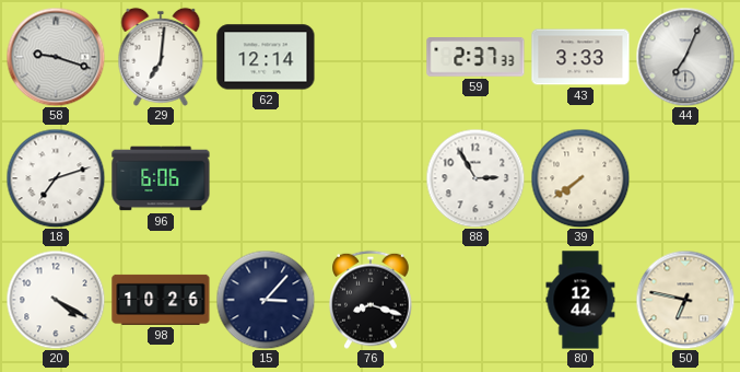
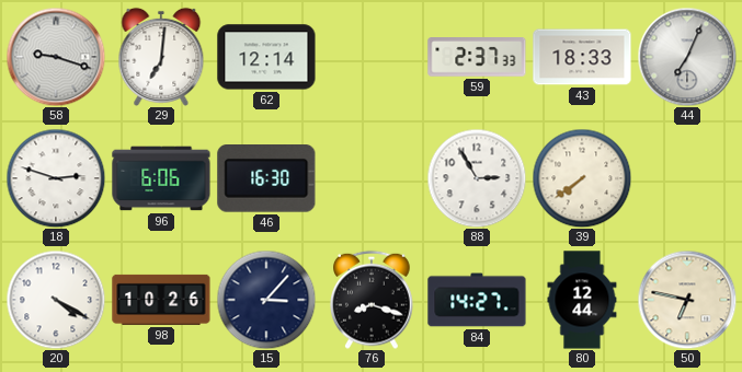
43: 3:33 -> 18:33
18: 7:12 -> 2:48
46: none -> 16:30
84: none -> 14:27
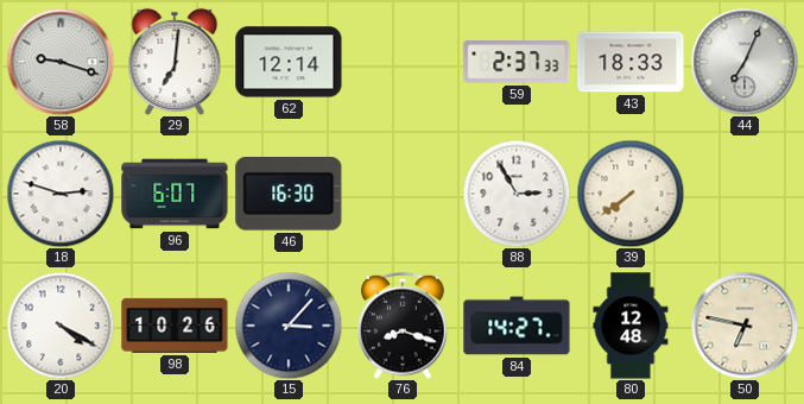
96: 6:06 -> 6:07
80: 12:44 -> 12:48
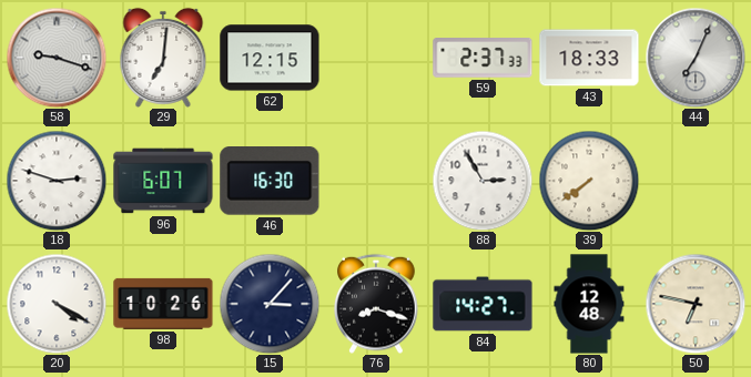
62: 12:14 -> 12:15
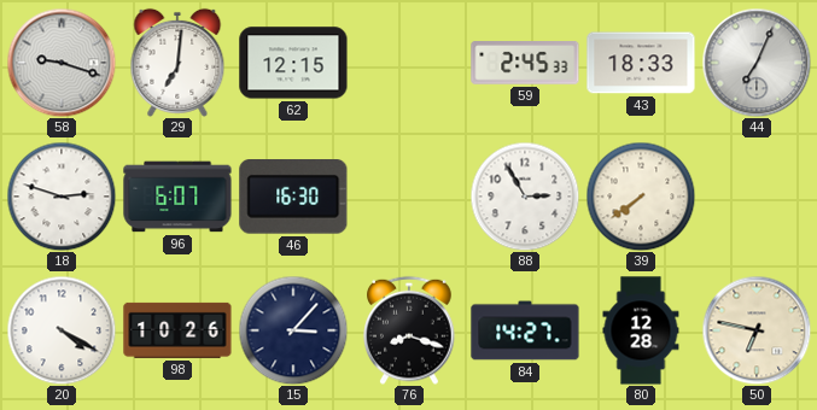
59: 2:37 -> 2:45
80: 12:48 -> 12:28
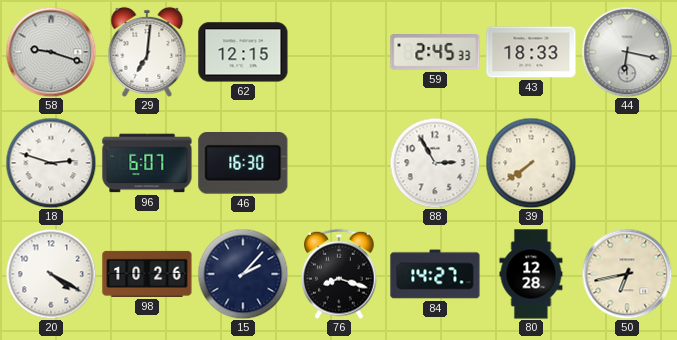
44: 7:04 -> 6:17
15: 3:07 -> 2:07
50: 6:47 -> 6:43
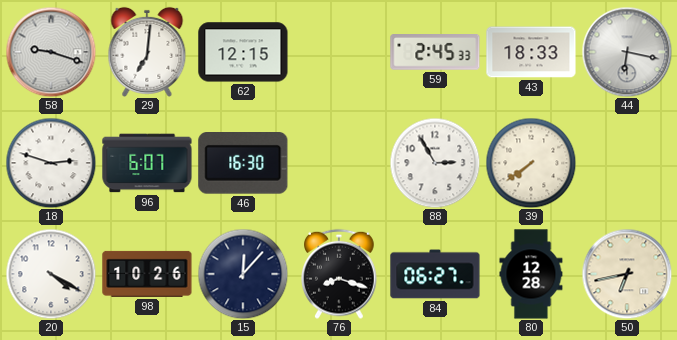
15: 2:07 -> 12:07
84: 14:27 -> 06:27
